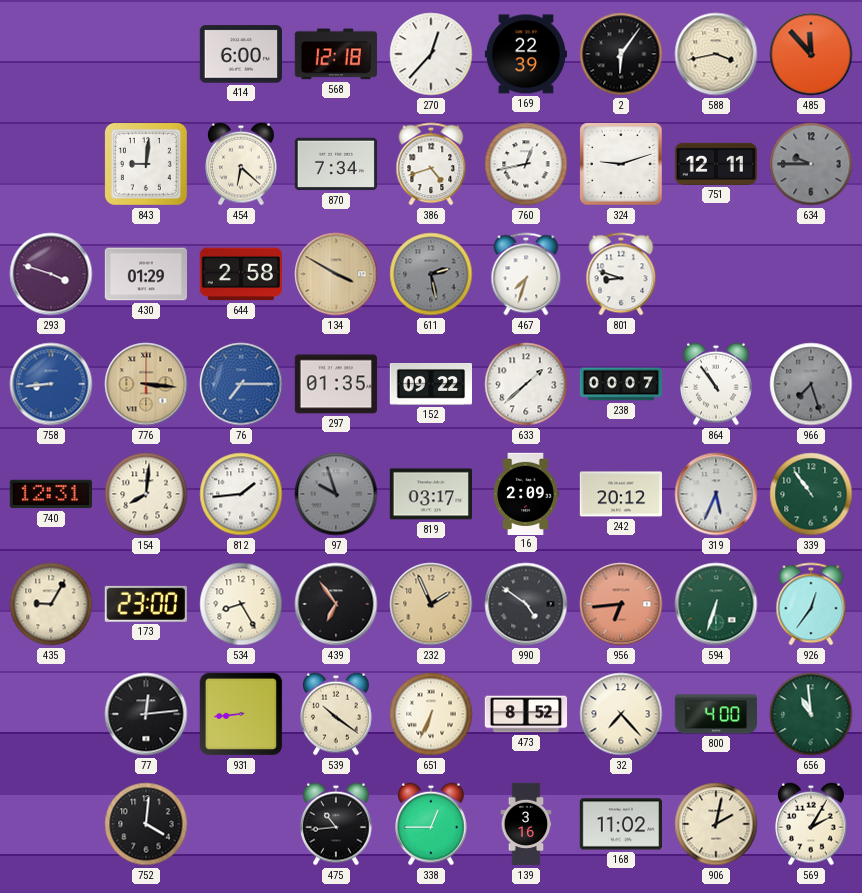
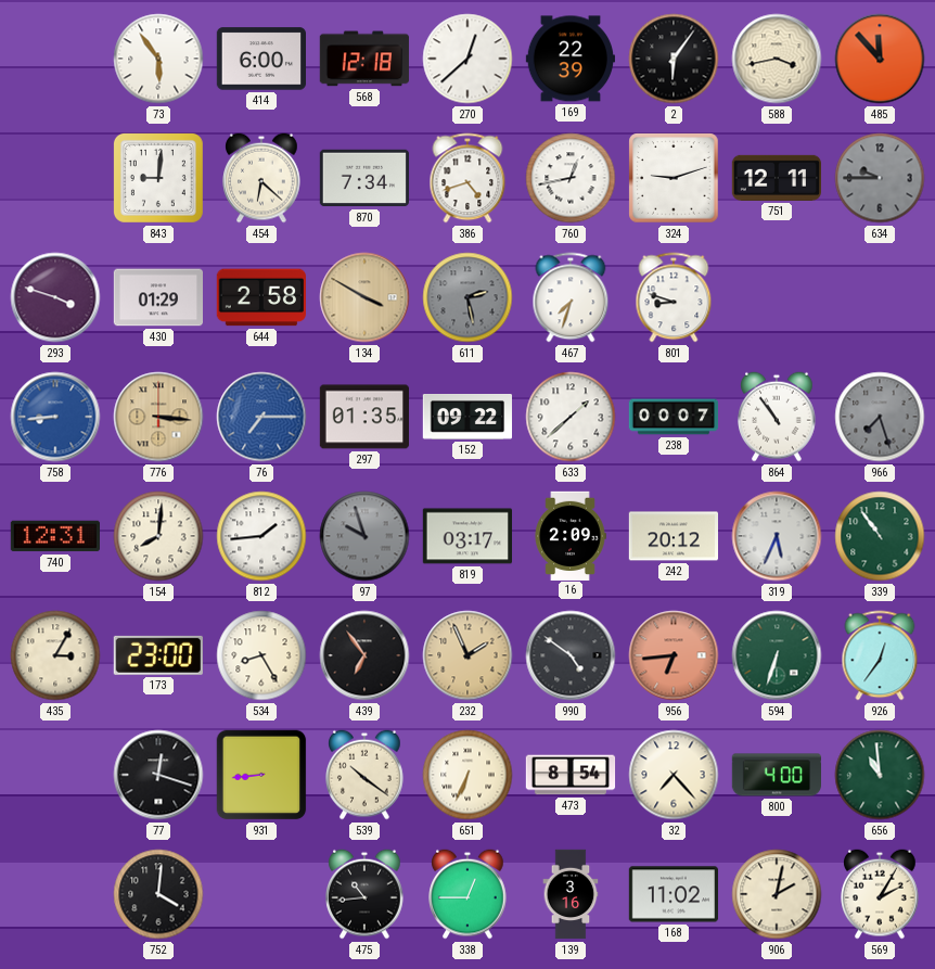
73: none -> 5:54
270: 12:37 -> 12:38
435: 9:05 -> 3:05
77: 12:14 -> 12:18
473: 8:52 -> 8:54
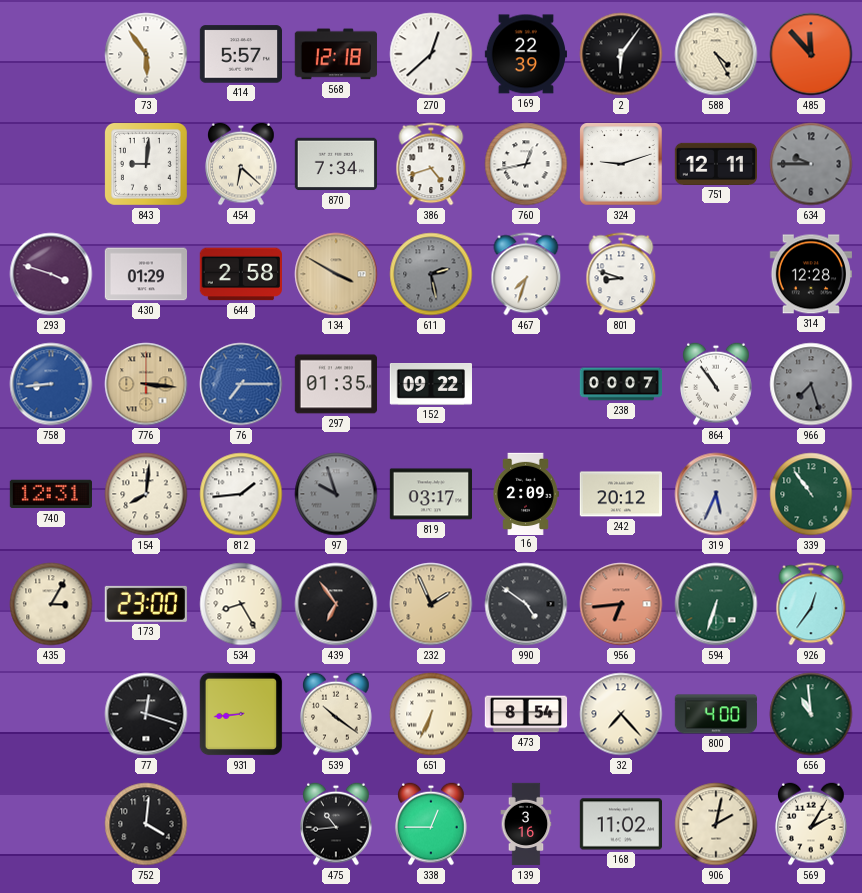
414: 6:00 -> 5:57
588: 3:43 -> 4:25
314: none -> 12:28
633: 1:38 -> none
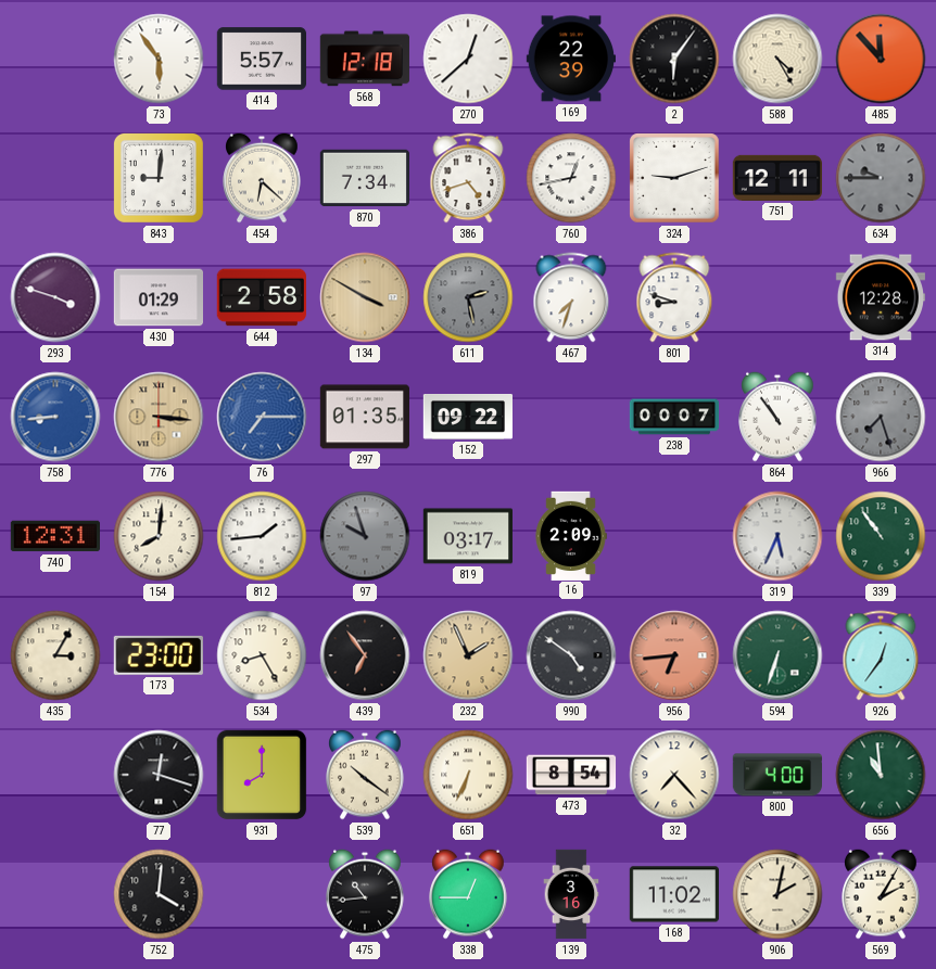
242: 20:12 -> none
931: 8:44 -> 8:00
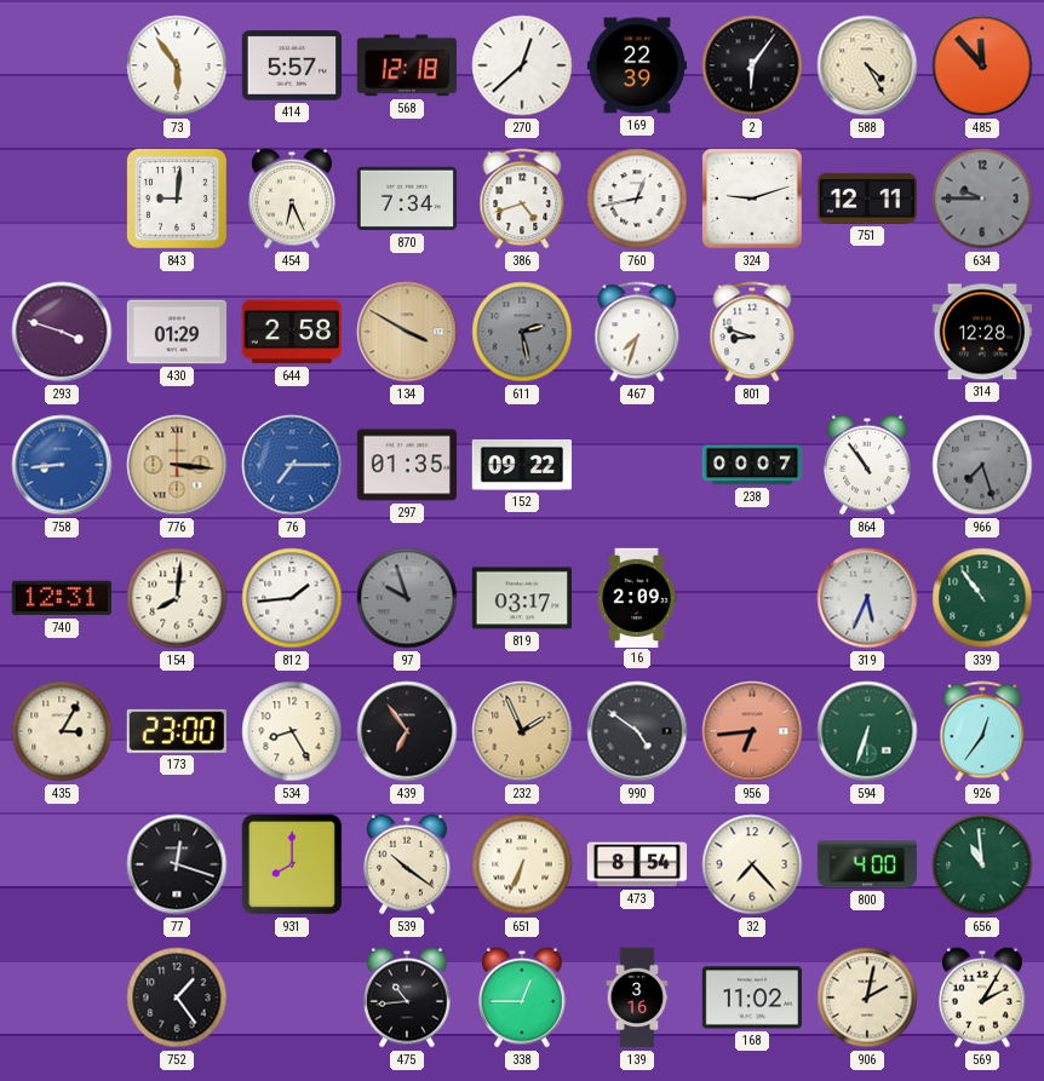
454: 6:22 -> 6:26
752: 4:01 -> 1:24
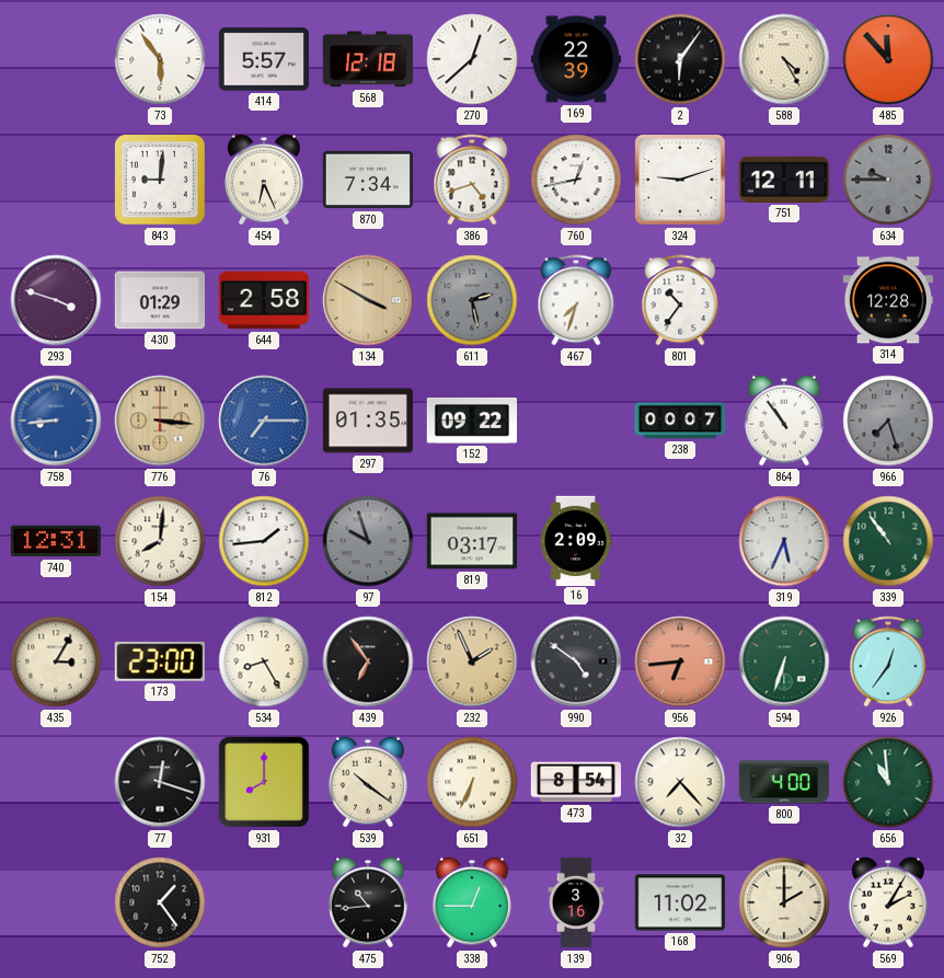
801: 8:48 -> 10:36
906: 2:02 -> 2:00
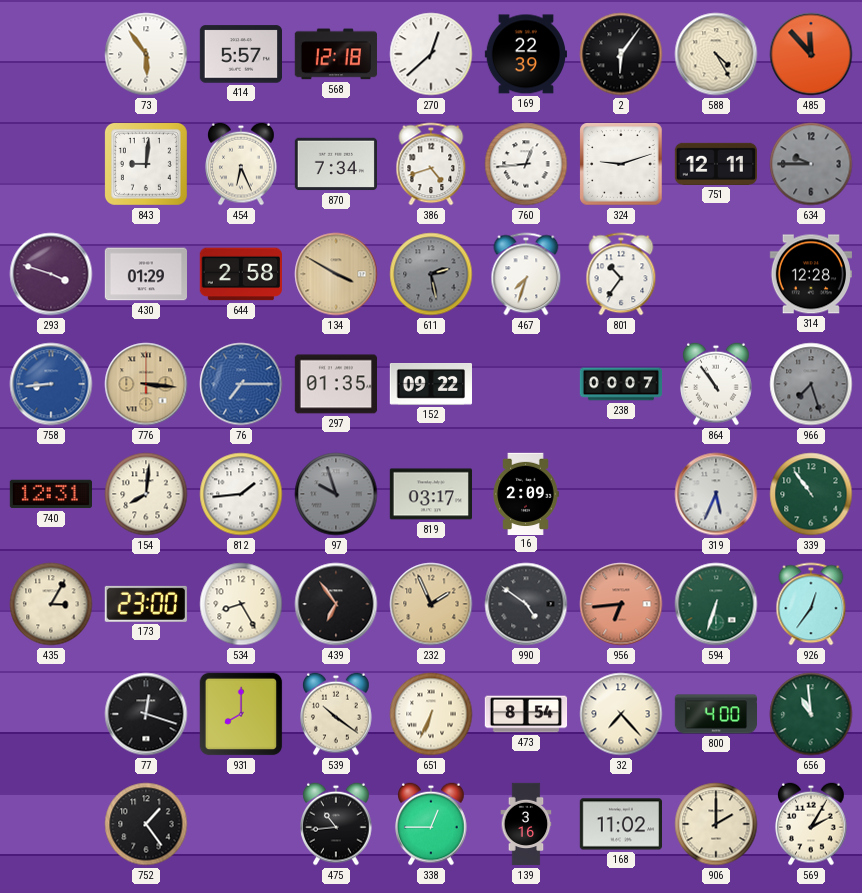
760: 12:43 -> 12:44
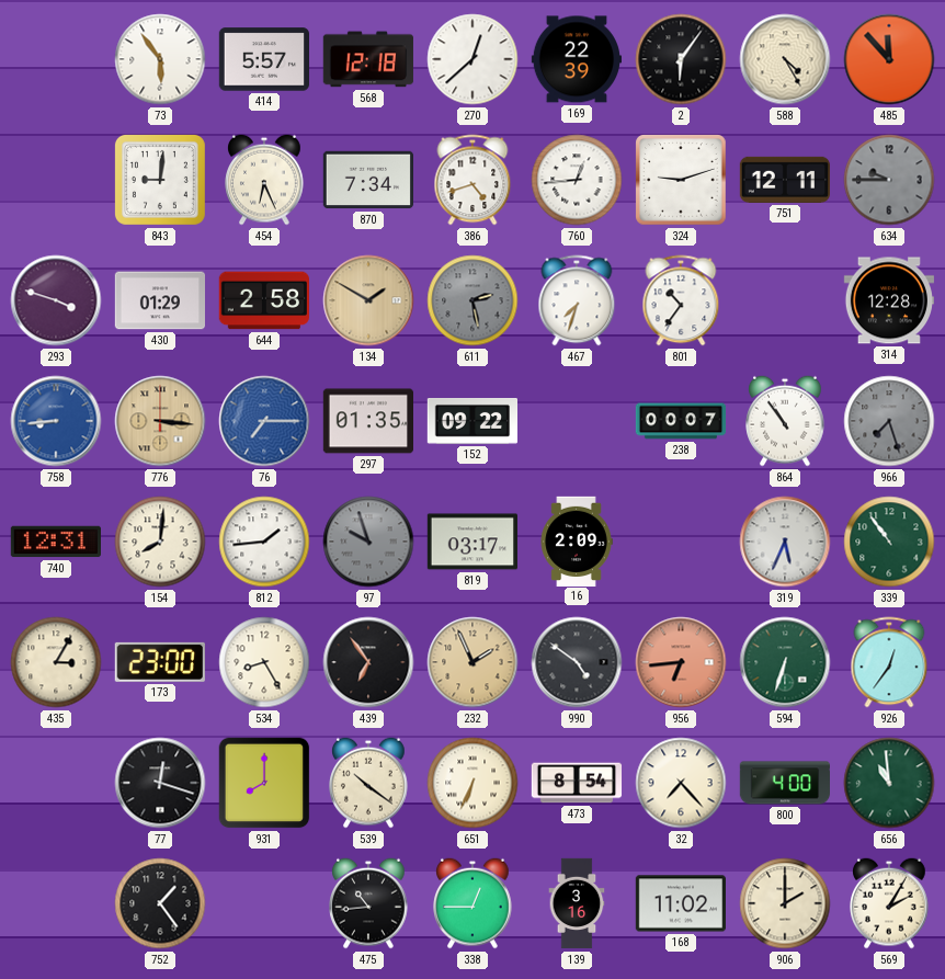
134: 3:50 -> 1:50
